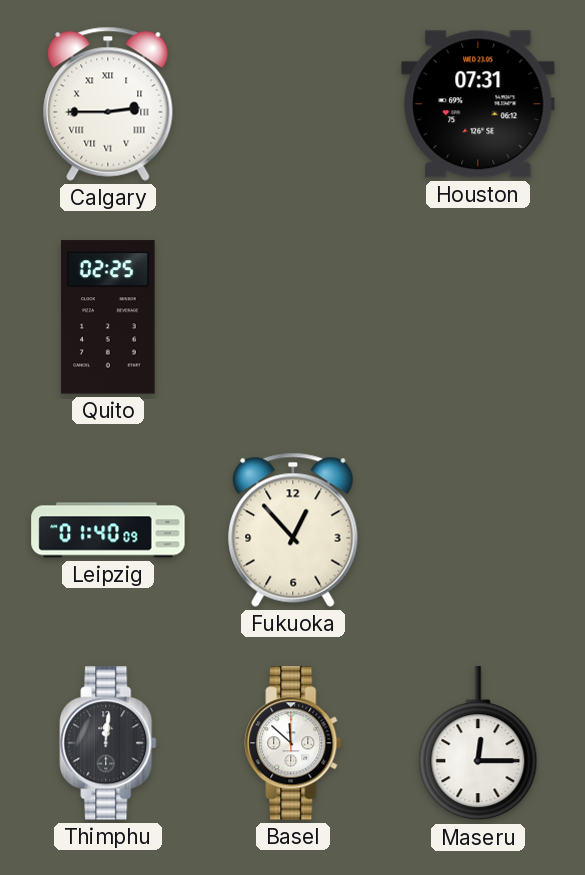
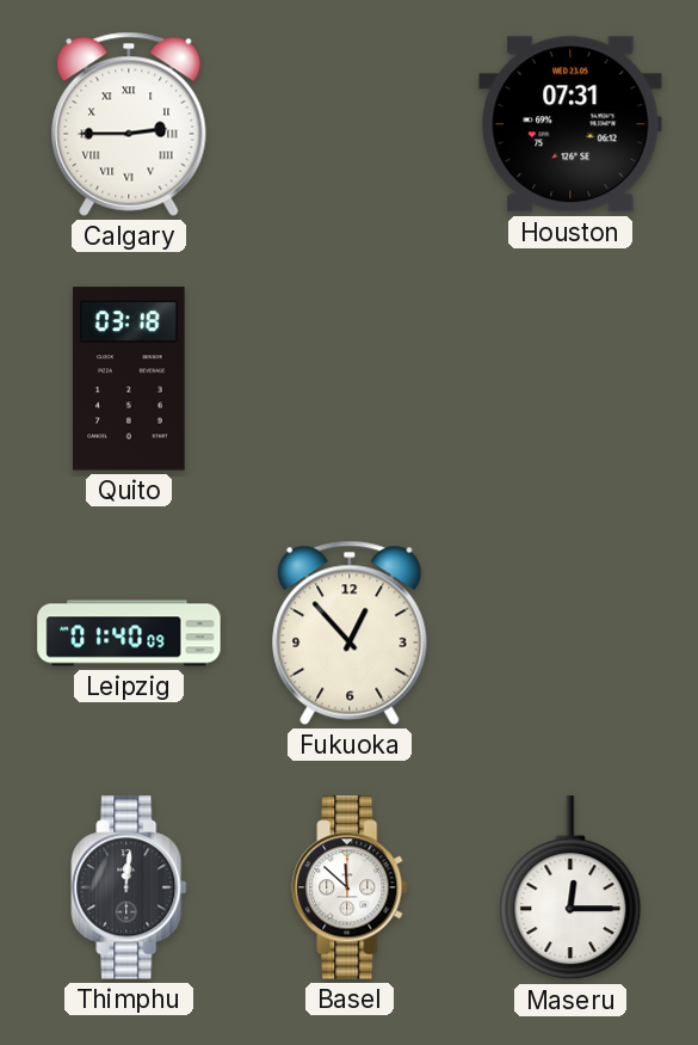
Quito: 02:25 -> 03:18
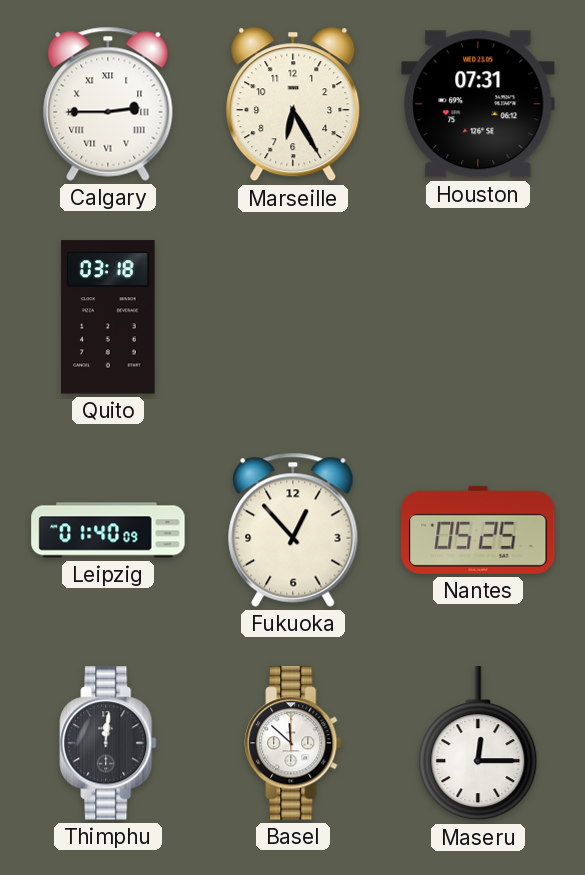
Marseille: none -> 6:25
Nantes: none -> 05:25
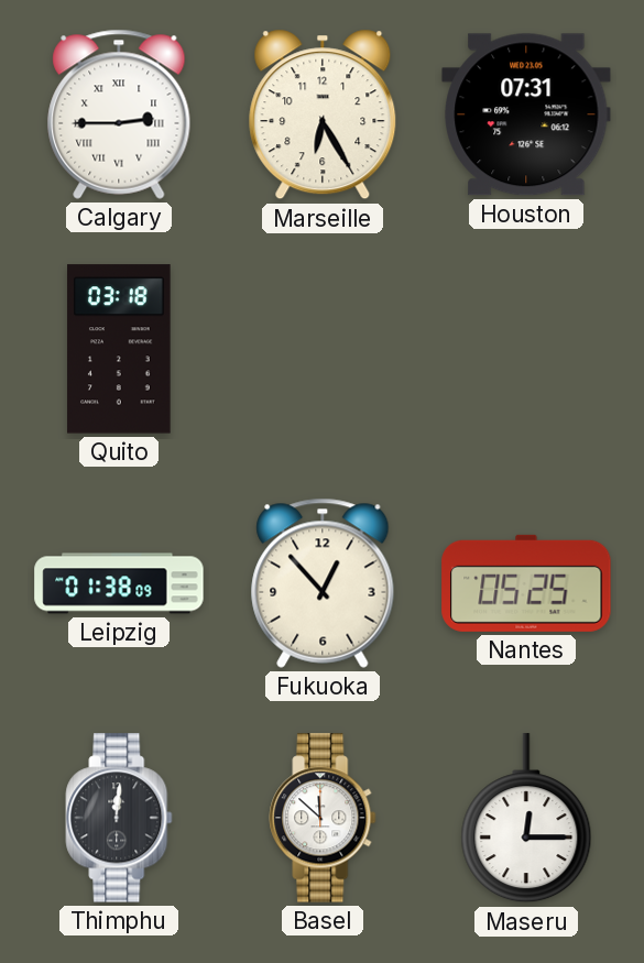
Leipzig: 01:40 -> 01:38
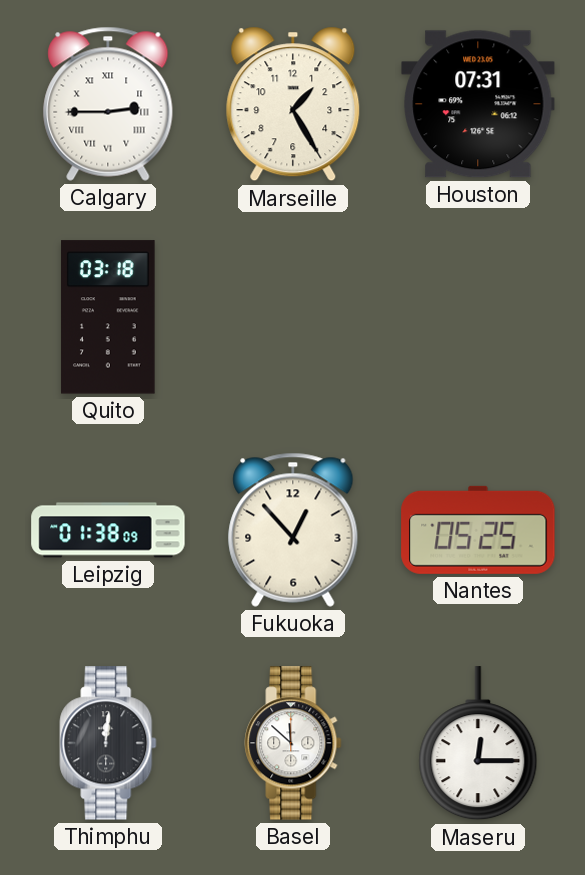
Marseille: 6:25 -> 1:25
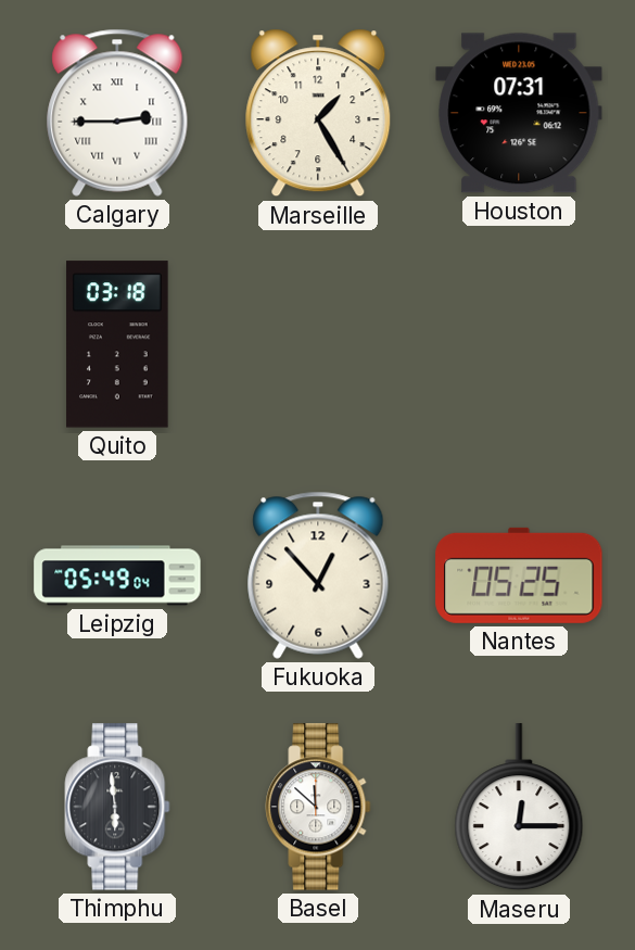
Leipzig: 01:38 -> 05:49
Thimphu: 12:01 -> 5:59
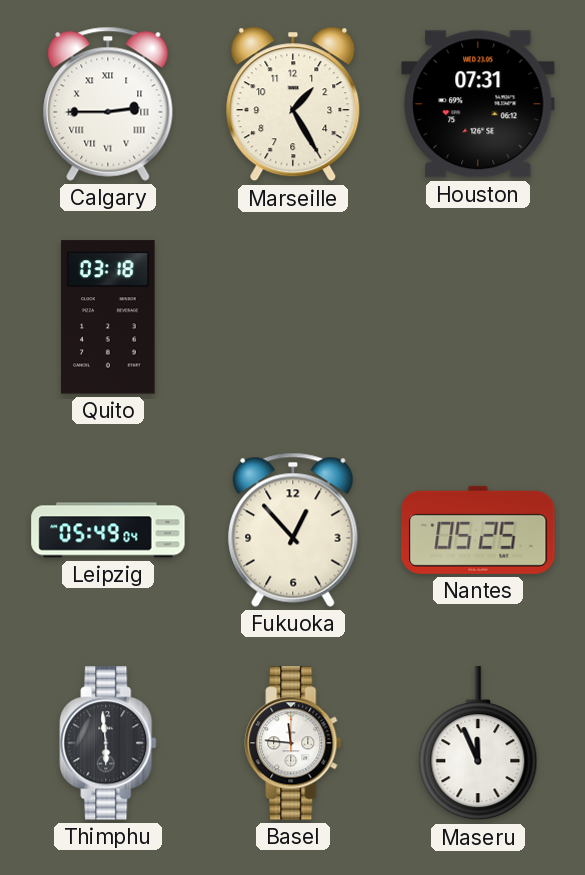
Basel: 11:52 -> 11:46
Maseru: 12:15 -> 11:56
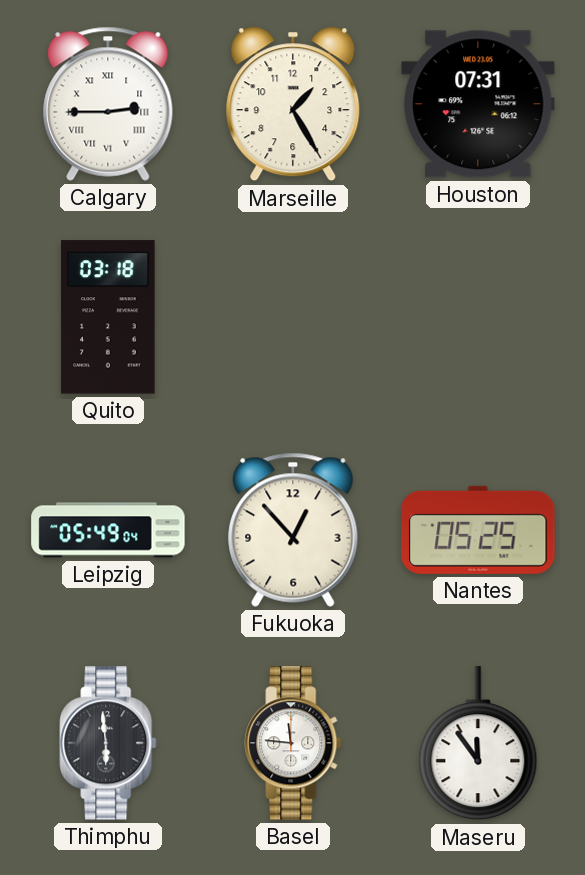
Maseru: 11:56 -> 11:54
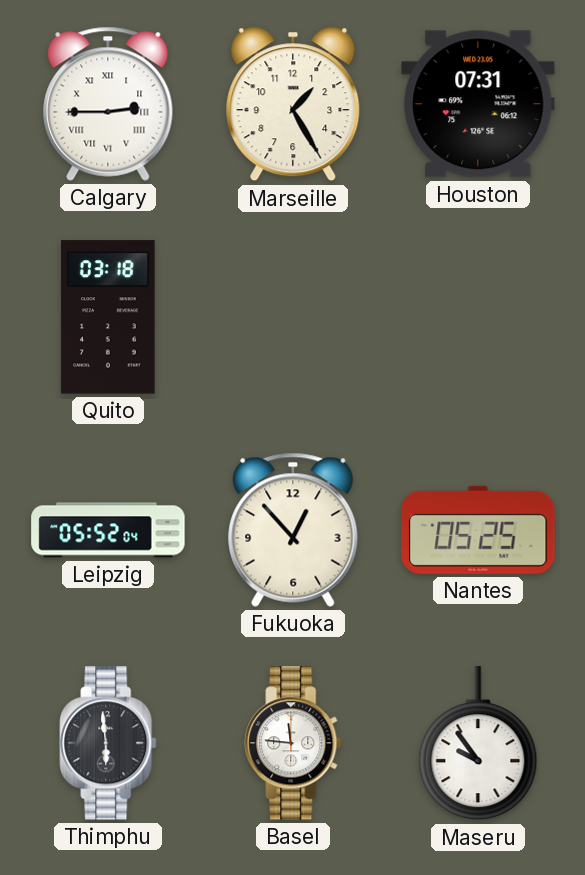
Leipzig: 05:49 -> 05:52
Maseru: 11:54 -> 9:54
